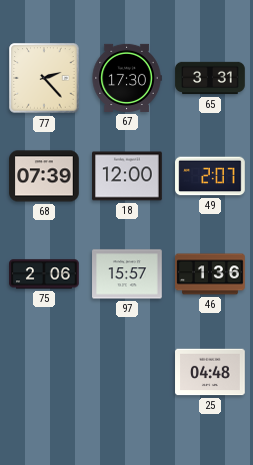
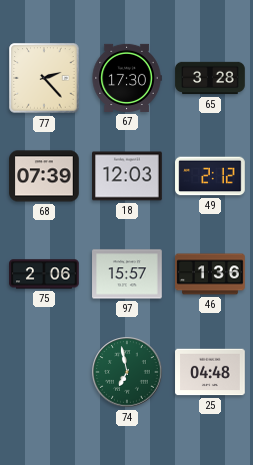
65: 3:31 -> 3:28
18: 12:00 -> 12:03
49: 2:07 -> 2:12
74: none -> 6:58
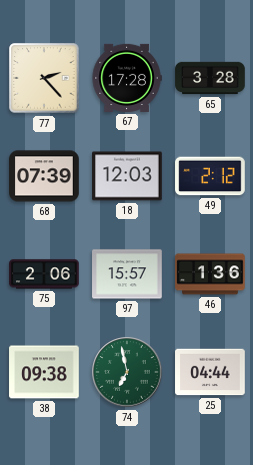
67: 17:30 -> 17:28
38: none -> 09:38
25: 04:48 -> 04:44
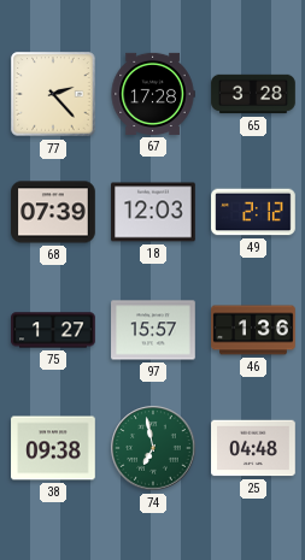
75: 2:06 -> 1:27
25: 04:44 -> 04:48
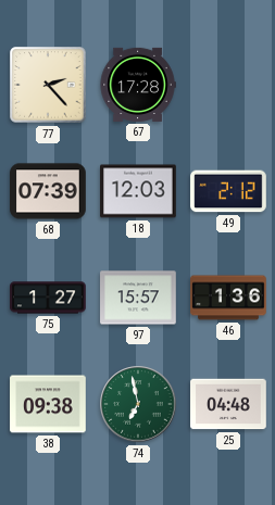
65: 3:28 -> none
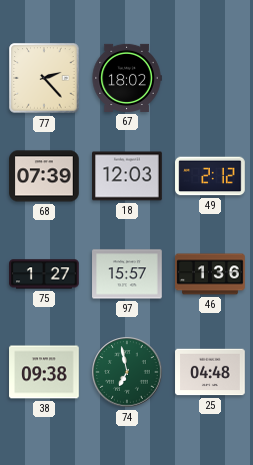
67: 17:28 -> 18:02
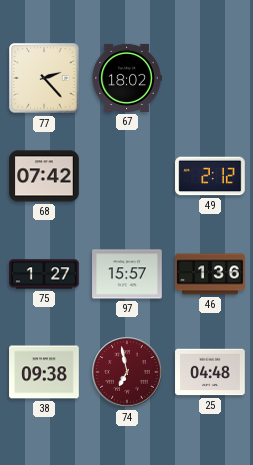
68: 07:39 -> 07:42
18: 12:03 -> none
74 dial: green -> burgundy
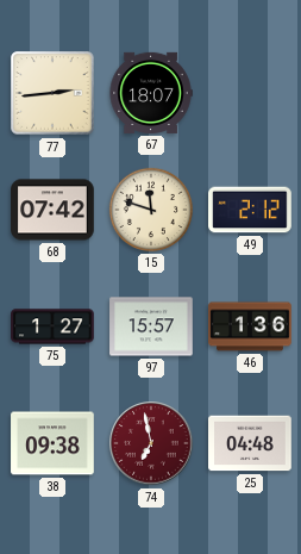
77: 2:23 -> 2:44
67: 18:02 -> 18:07
15: none -> 11:48
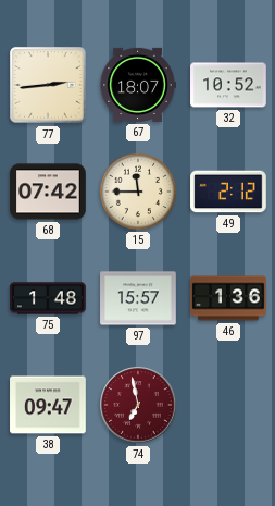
32: none -> 10:52
15: 11:48 -> 11:45
75: 1:27 -> 1:48
38: 09:38 -> 09:47
25: 04:48 -> none
